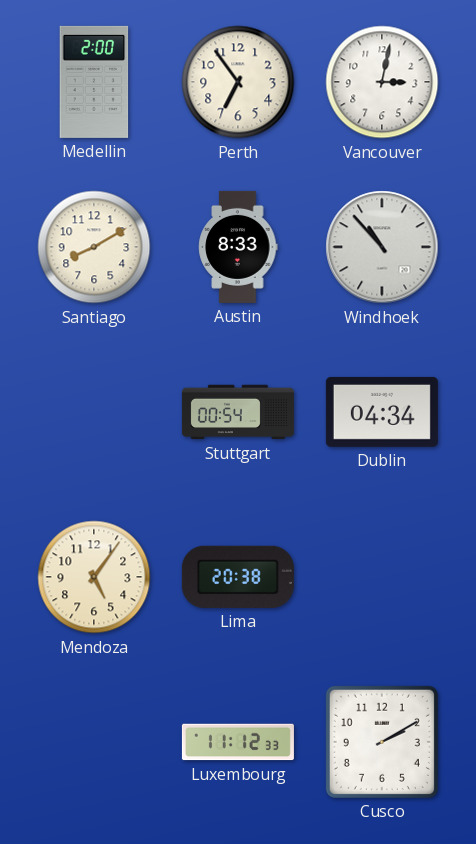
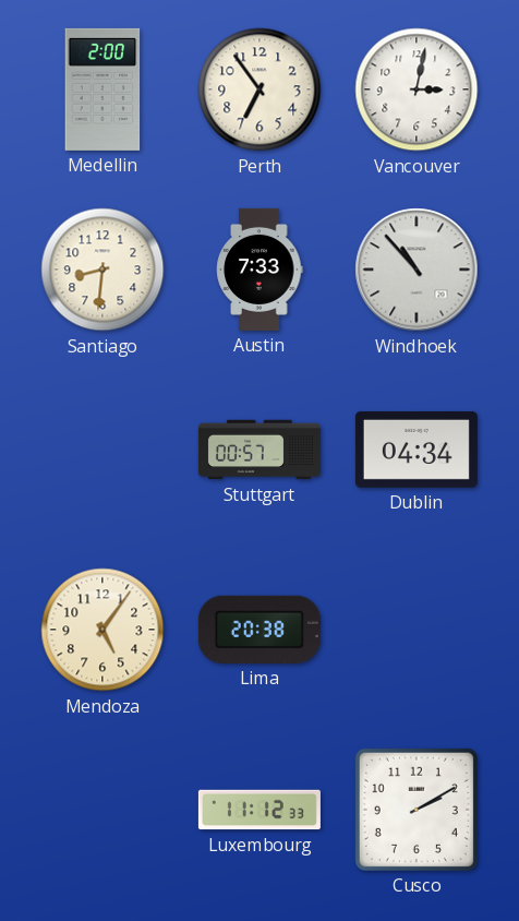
Santiago: 8:10 -> 8:31
Austin: 8:33 -> 7:33
Stuttgart: 00:54 -> 00:57
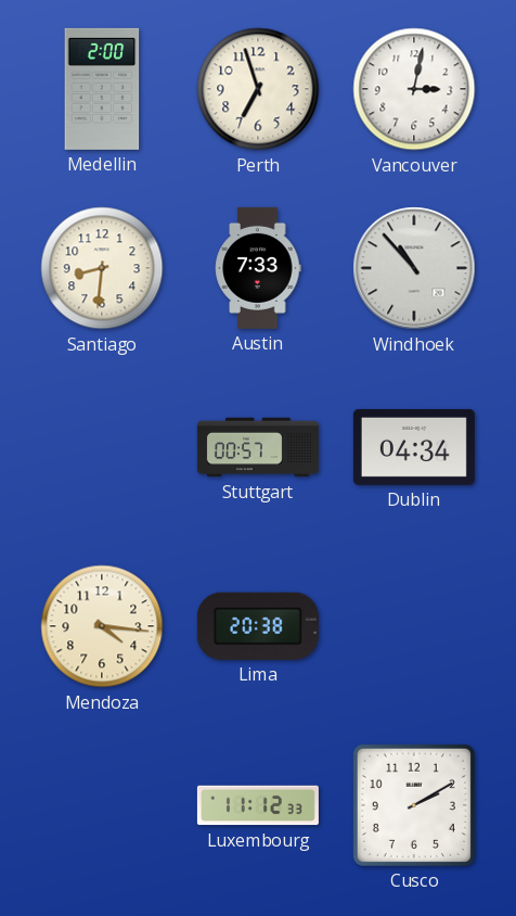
Perth: 6:54 -> 6:57
Mendoza: 5:06 -> 4:16
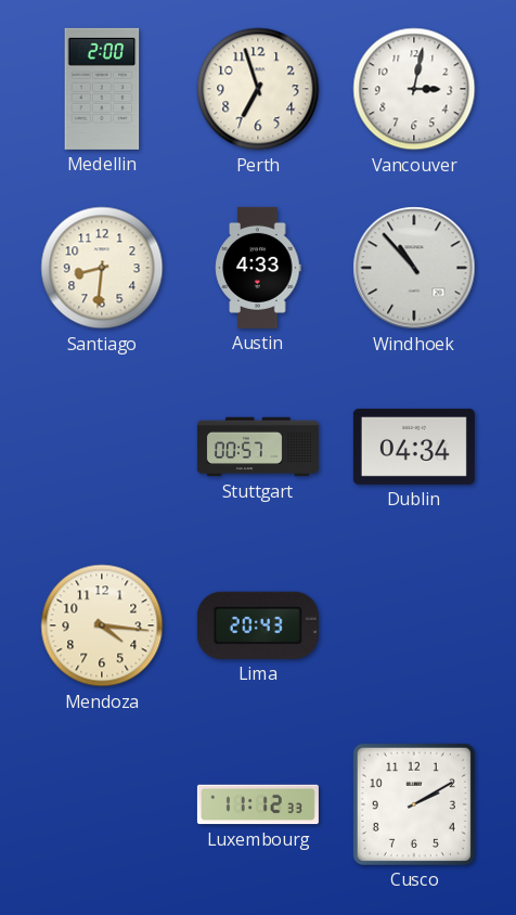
Austin: 7:33 -> 4:33
Lima: 20:38 -> 20:43
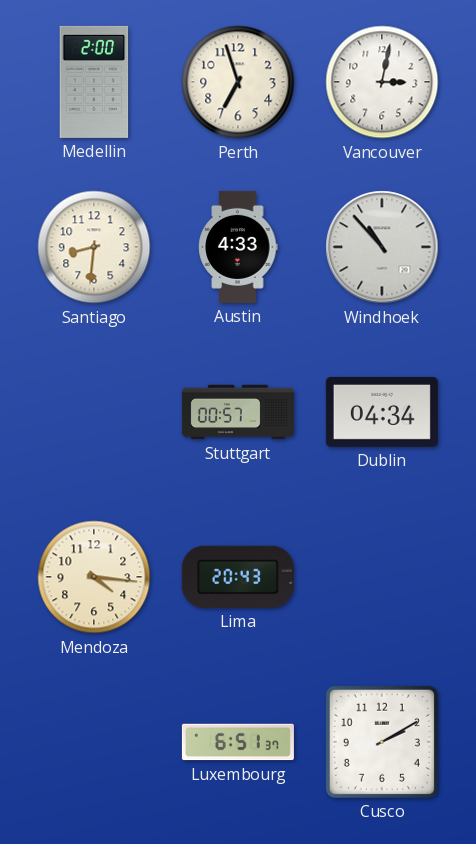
Luxembourg: 11:12 -> 6:51
